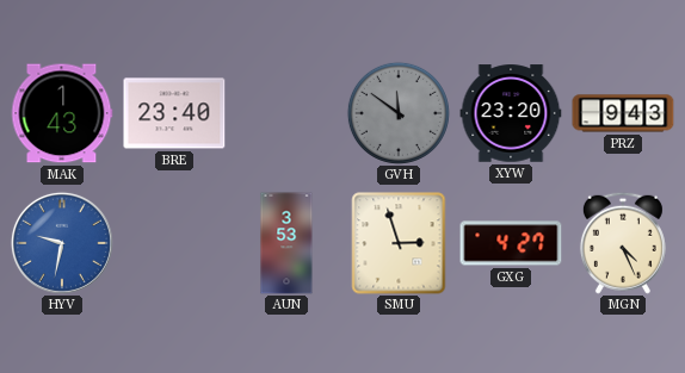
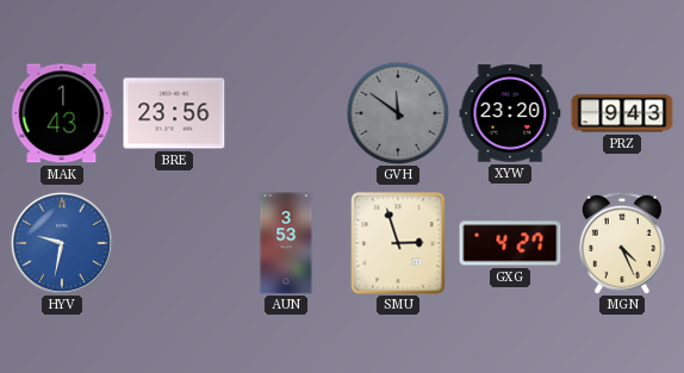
BRE: 23:40 -> 23:56
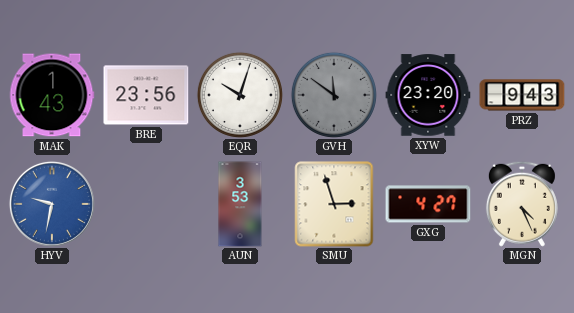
EQR: none -> 10:03
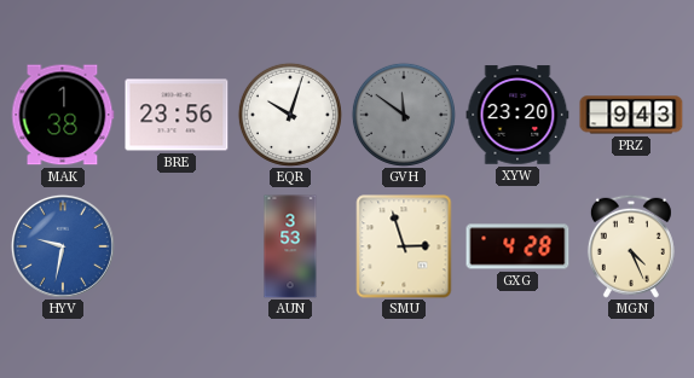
MAK: 1:43 -> 1:38
GXG: 4:27 -> 4:28
